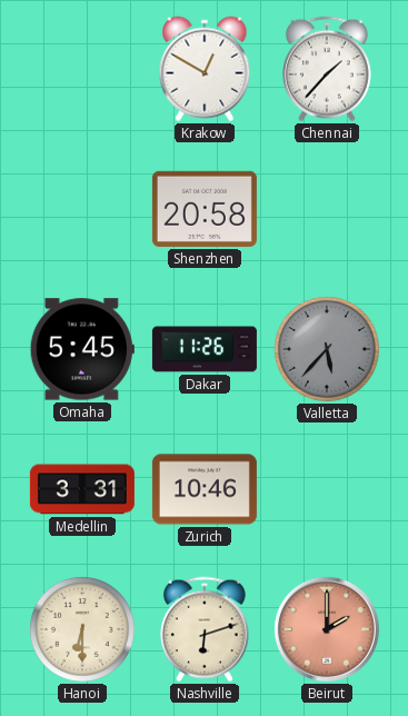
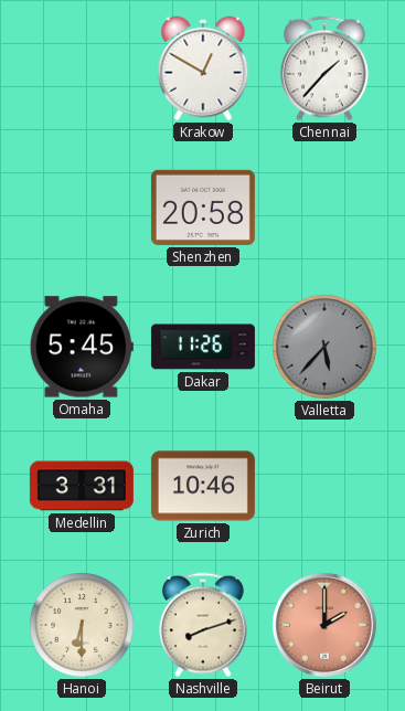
Nashville: 6:12 -> 8:12
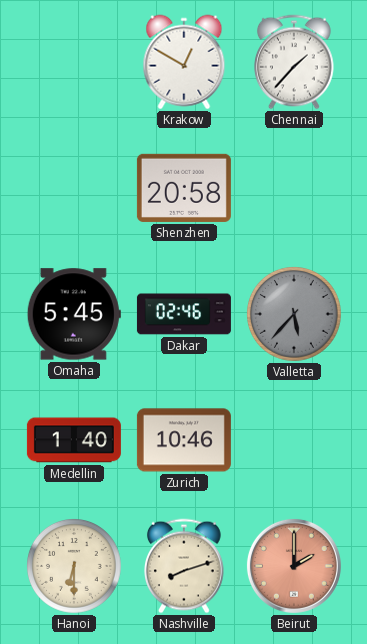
Dakar: 11:26 -> 02:46
Medellin: 3:31 -> 1:40
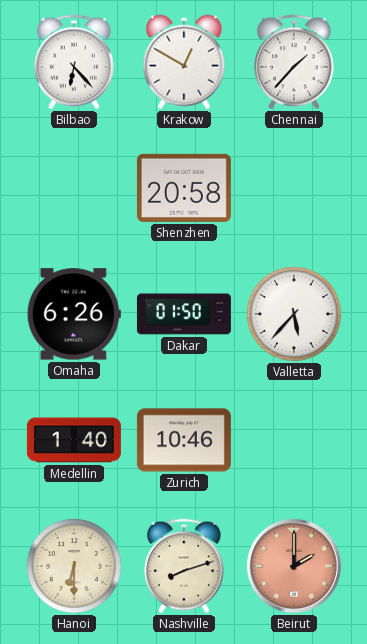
Bilbao: none -> 6:23
Omaha: 5:45 -> 6:26
Dakar: 02:46 -> 01:50
Valletta dial: grey -> white
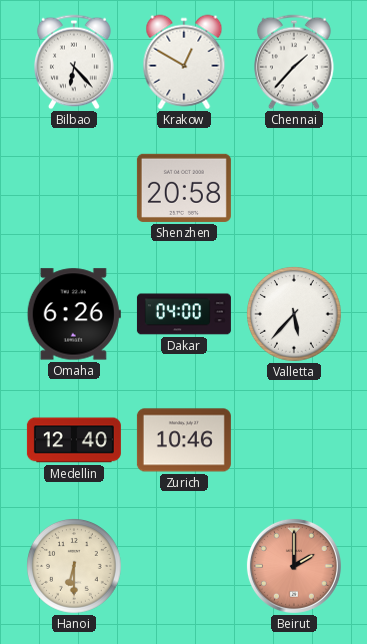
Dakar: 01:50 -> 04:00
Medellin: 1:40 -> 12:40
Nashville: 8:12 -> none
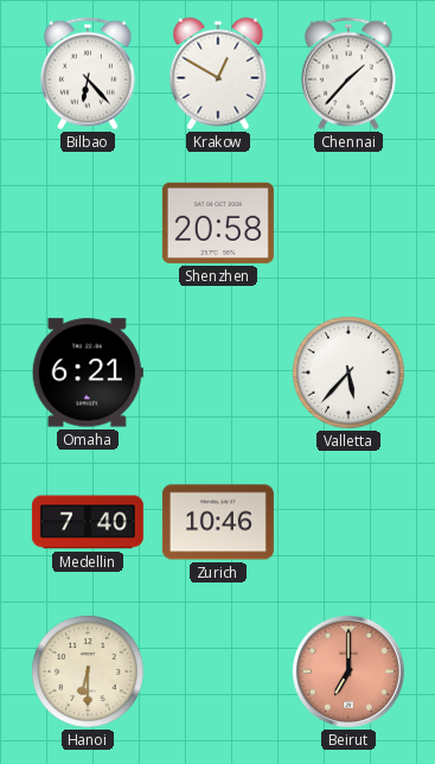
Omaha: 6:26 -> 6:21
Dakar: 04:00 -> none
Medellin: 12:40 -> 7:40
Beirut: 2:00 -> 7:00
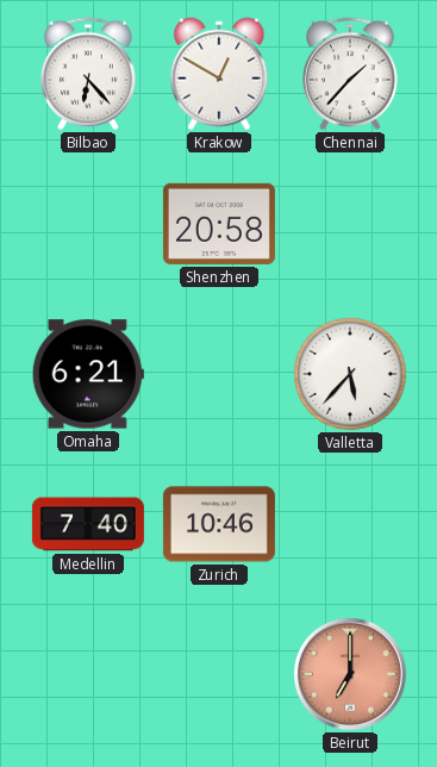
Hanoi: 6:30 -> none
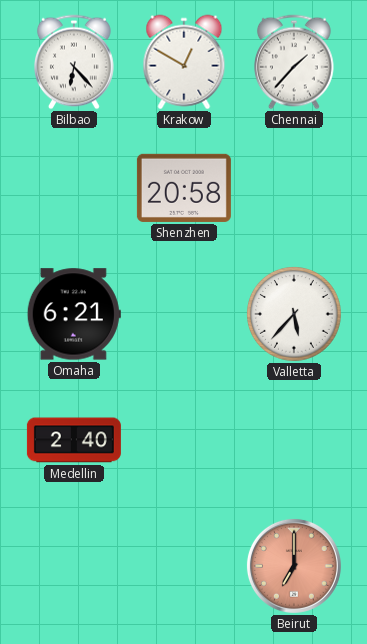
Medellin: 7:40 -> 2:40
Zurich: 10:46 -> none
